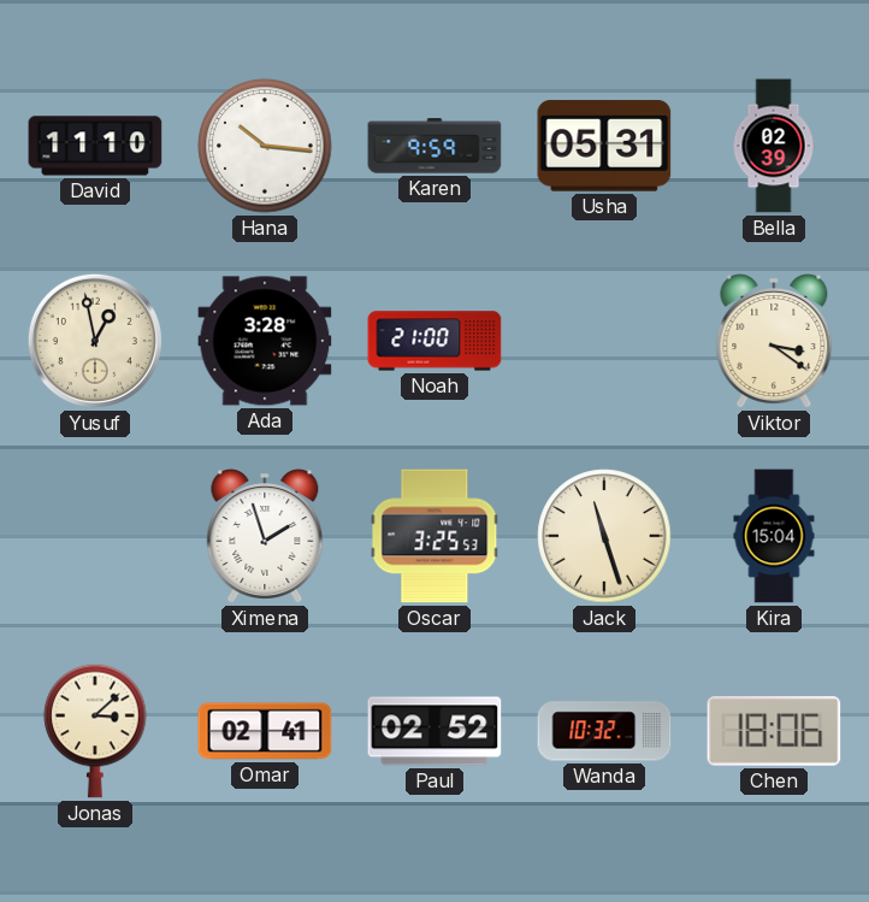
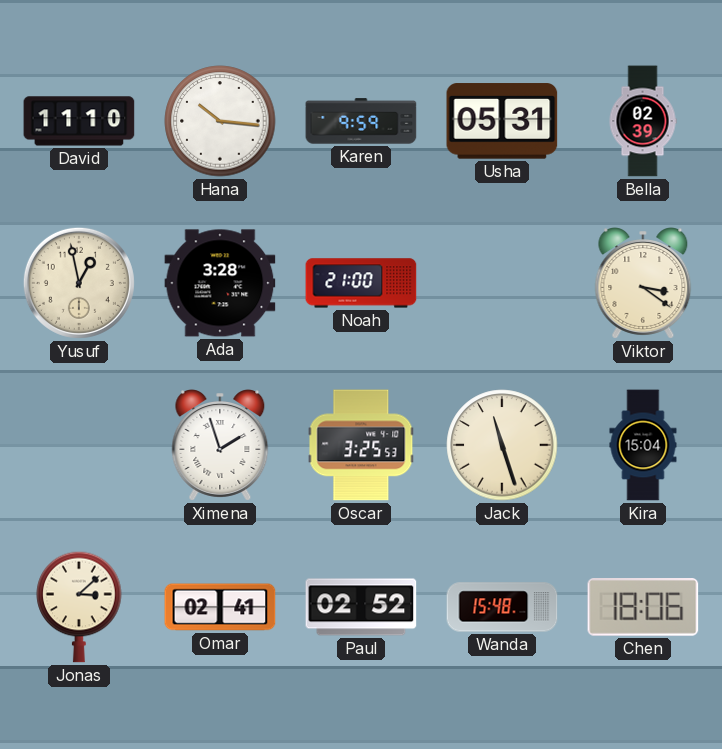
Wanda: 10:32 -> 15:48
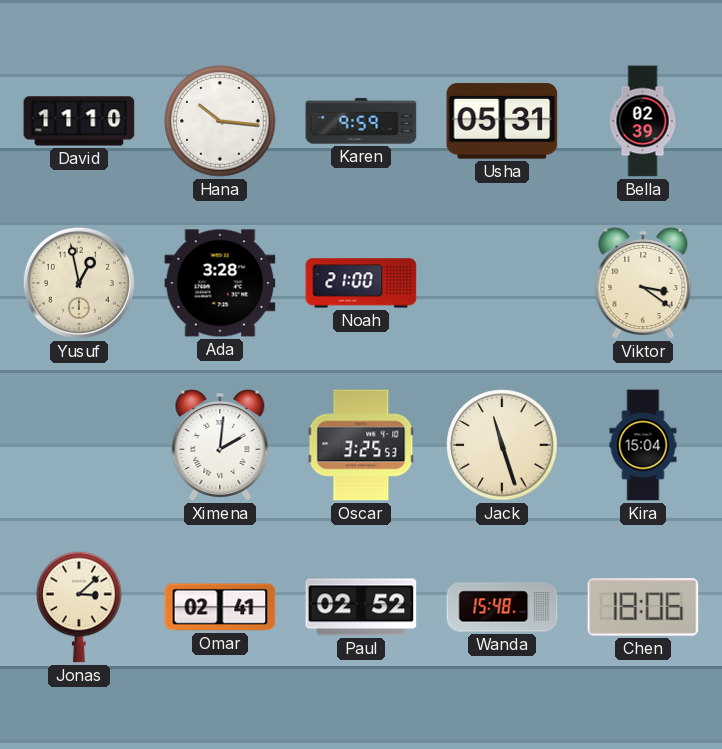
Ximena: 1:57 -> 2:01
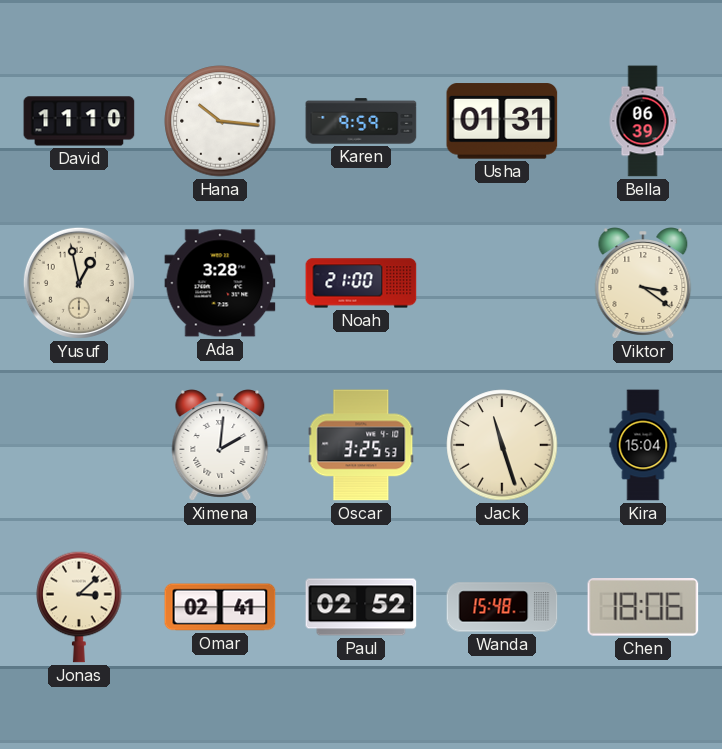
Usha: 05:31 -> 01:31
Bella: 02:39 -> 06:39
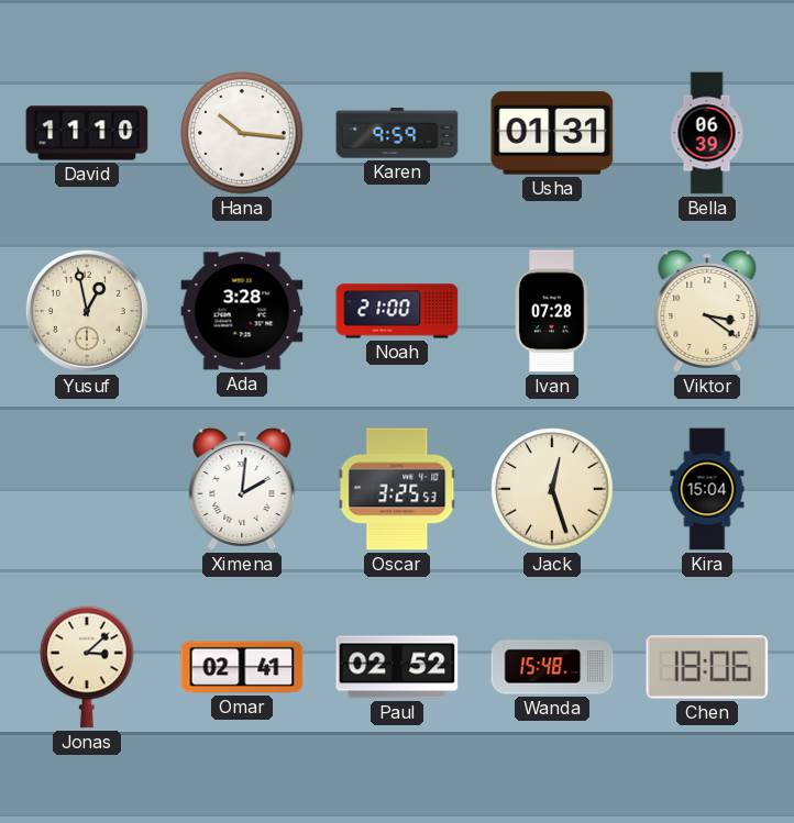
Ivan: none -> 07:28
Jack: 11:27 -> 12:27
